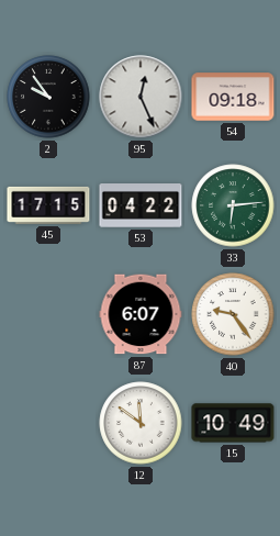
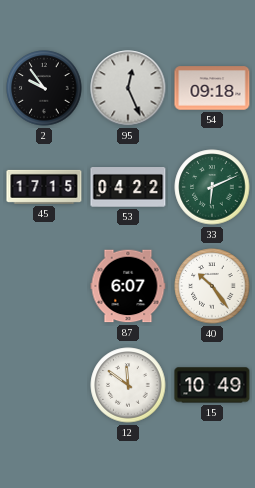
33: 6:14 -> 6:11
40: 9:24 -> 10:24
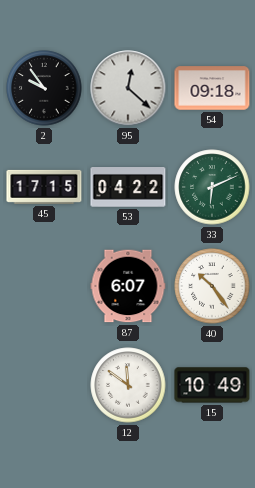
95: 12:26 -> 12:22
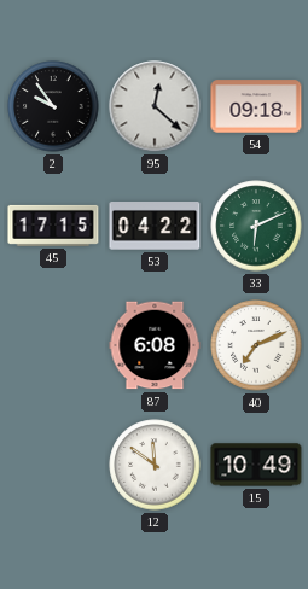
87: 6:07 -> 6:08
40: 10:24 -> 7:11
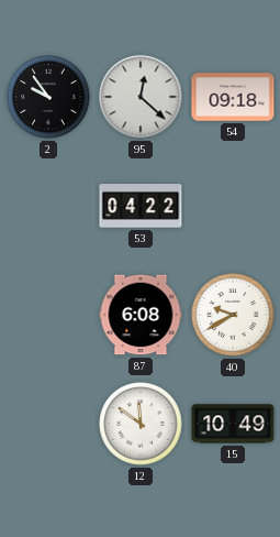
45: 17:15 -> none
33: 6:11 -> none
40: 7:11 -> 9:40
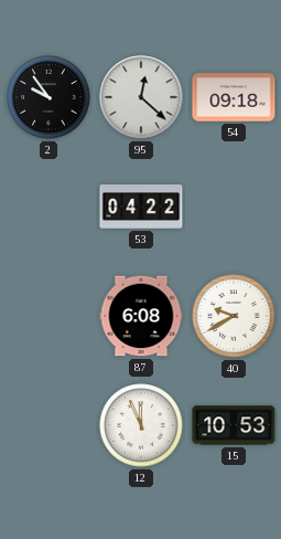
12: 11:51 -> 11:56
15: 10:49 -> 10:53
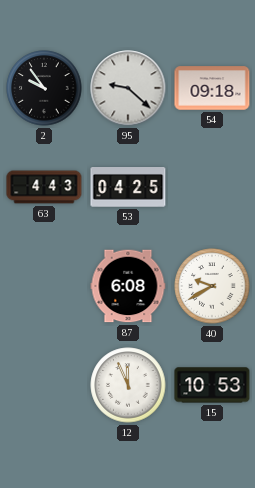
95: 12:22 -> 9:22
63: none -> 4:43
53: 04:22 -> 04:25
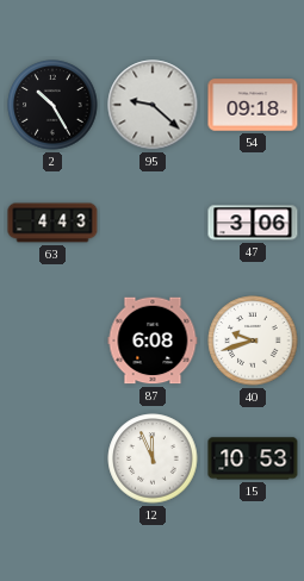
2: 9:54 -> 10:25
53: 04:25 -> none
47: none -> 3:06
40: 9:40 -> 9:42
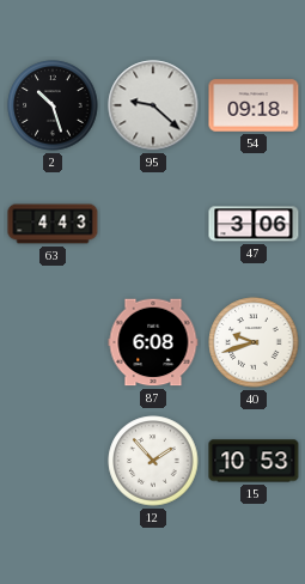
2: 10:25 -> 10:27
12: 11:56 -> 1:53
